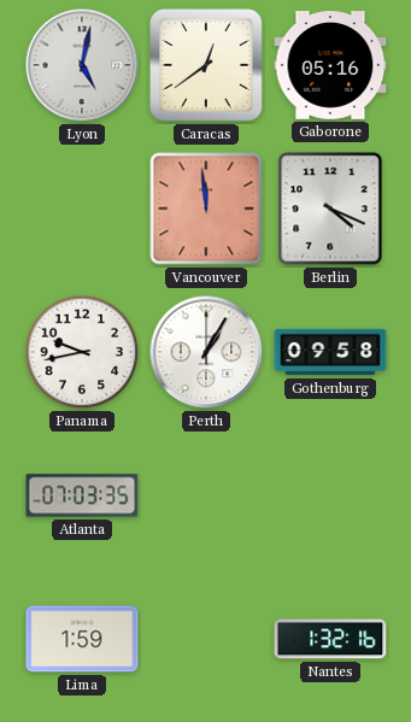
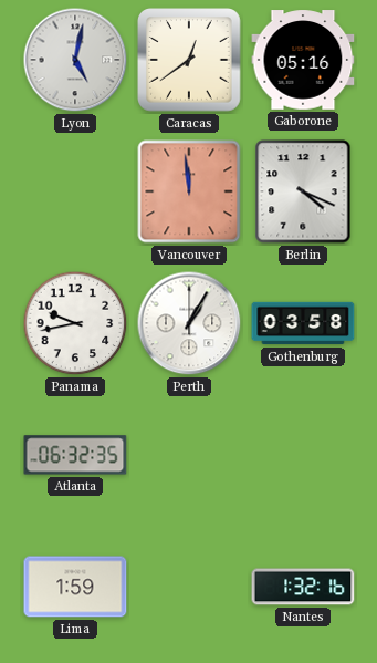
Gothenburg: 09:58 -> 03:58
Atlanta: 07:03 -> 06:32
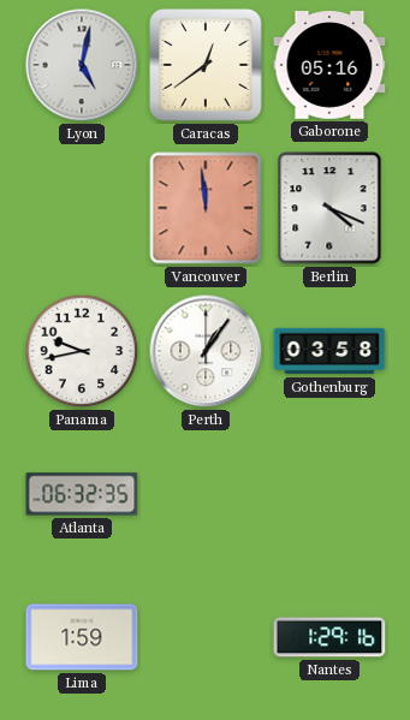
Perth: 1:05 -> 1:06
Nantes: 1:32 -> 1:29
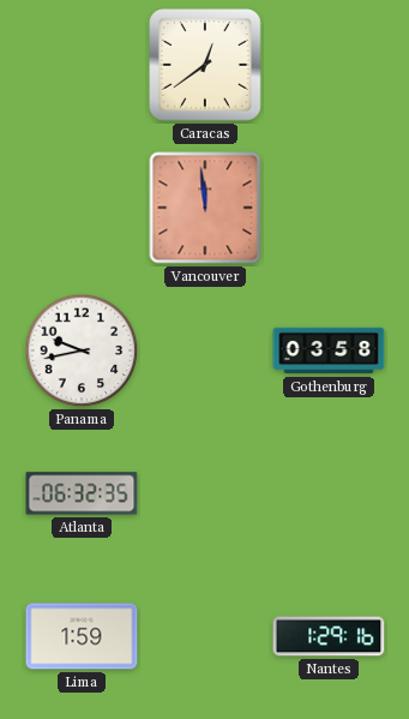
Lyon: 5:02 -> none
Gaborone: 05:16 -> none
Berlin: 4:19 -> none
Perth: 1:06 -> none
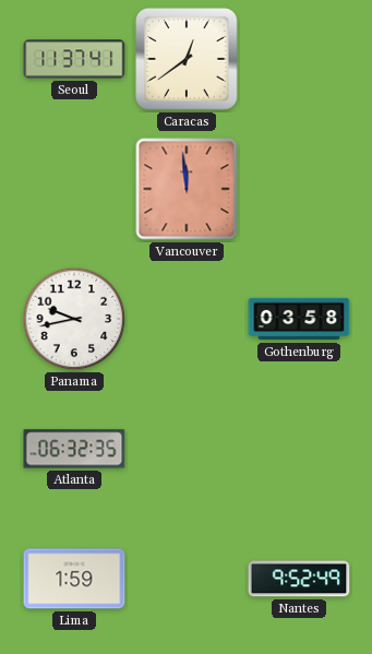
Seoul: none -> 11:37
Nantes: 1:29 -> 9:52
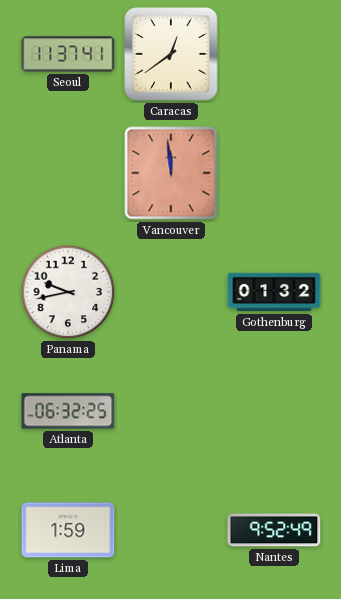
Gothenburg: 03:58 -> 01:32
Atlanta: 06:32:35 -> 06:32:25
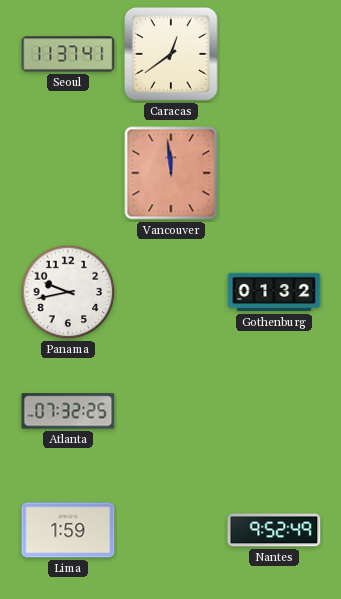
Atlanta: 06:32 -> 07:32
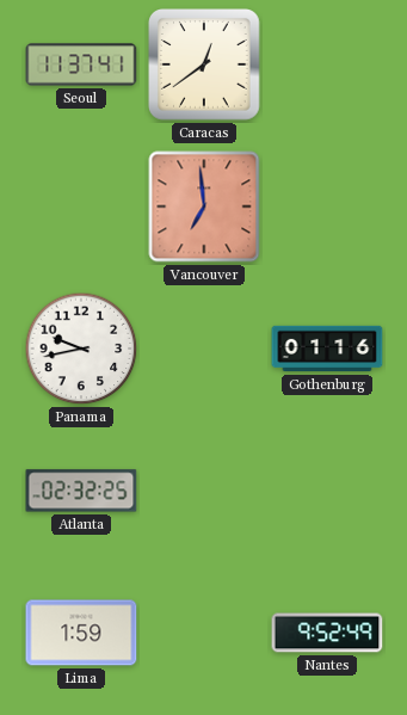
Vancouver: 11:59 -> 6:59
Gothenburg: 01:32 -> 01:16
Atlanta: 07:32 -> 02:32
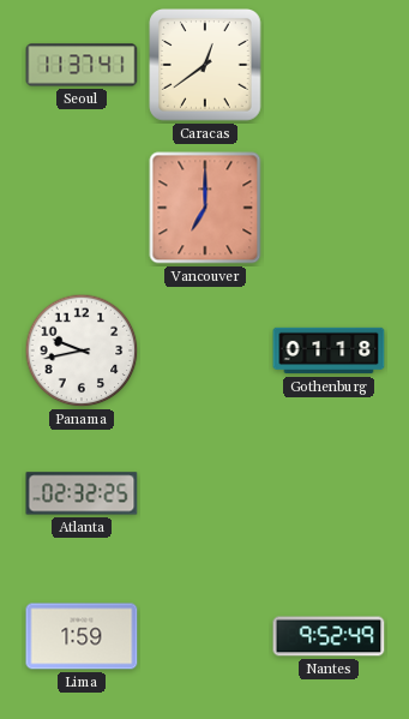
Vancouver: 6:59 -> 7:00
Gothenburg: 01:16 -> 01:18
